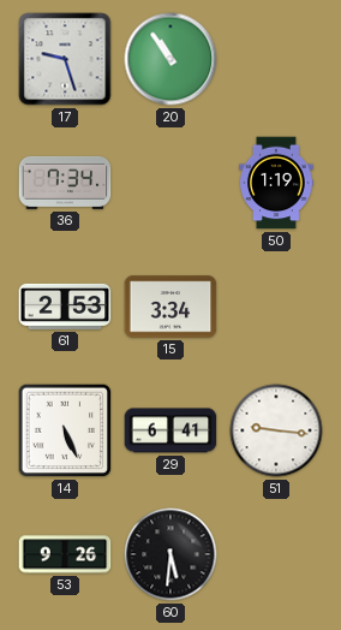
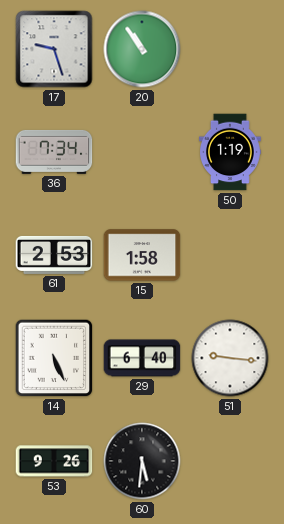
15: 3:34 -> 1:58
29: 6:41 -> 6:40
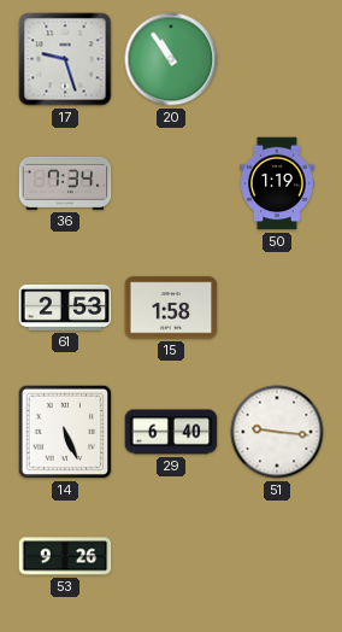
60: 5:31 -> none
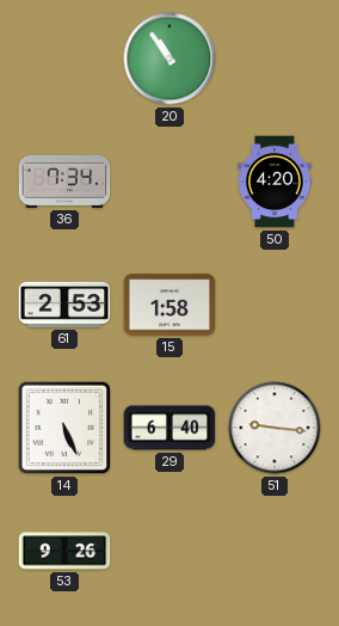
17: 9:27 -> none
50: 1:19 -> 4:20
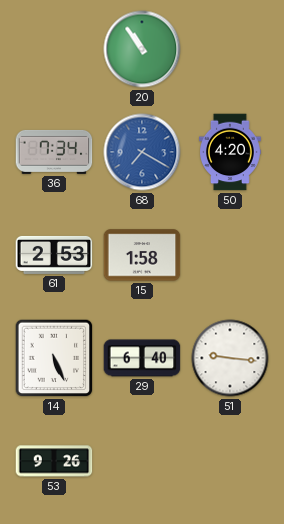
68: none -> 7:20
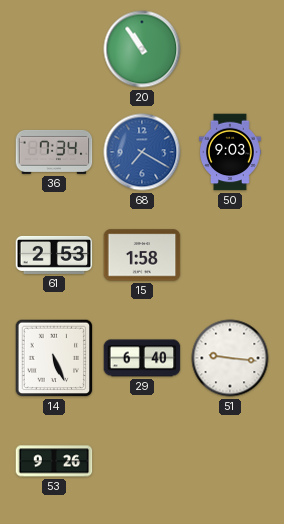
50: 4:20 -> 9:03
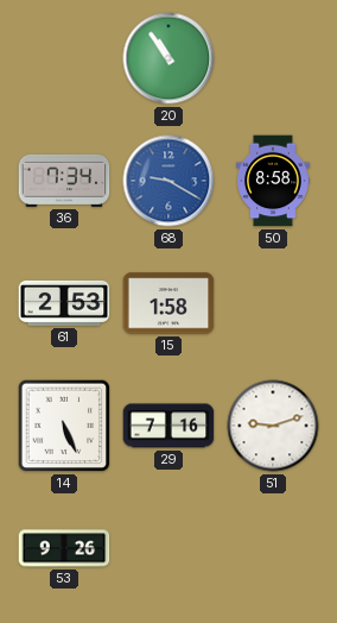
68: 7:20 -> 9:20
50: 9:03 -> 8:58
29: 6:40 -> 7:16
51: 9:16 -> 9:12
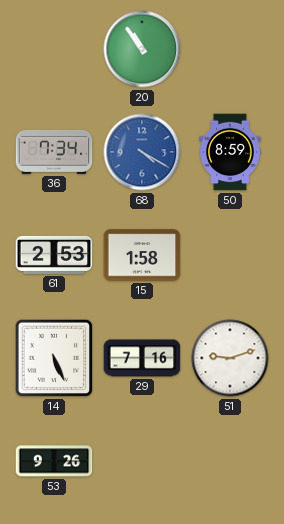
68: 9:20 -> 4:20
50: 8:58 -> 8:59
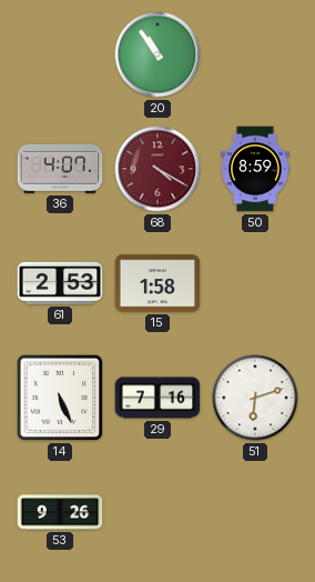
36: 7:34 -> 4:07
68 dial: blue -> burgundy
51: 9:12 -> 6:12
